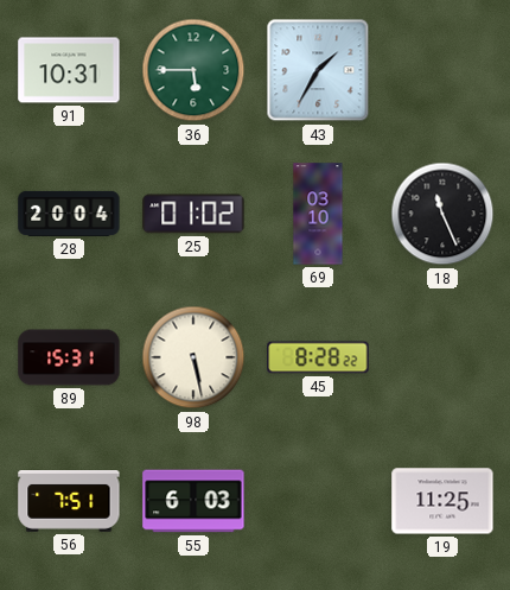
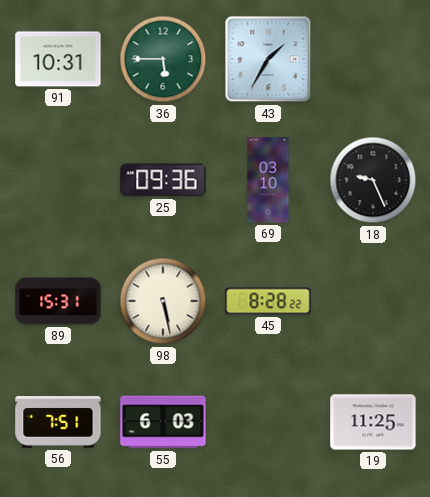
28: 20:04 -> none
25: 01:02 -> 09:36
18: 11:26 -> 9:26
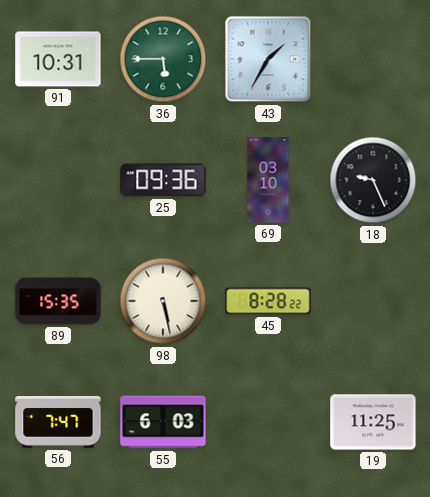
89: 15:31 -> 15:35
56: 7:51 -> 7:47
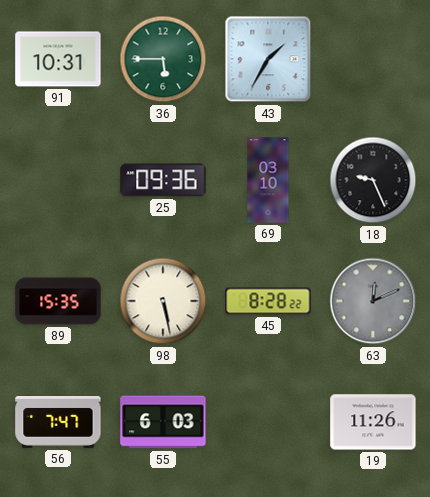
63: none -> 12:11
19: 11:25 -> 11:26
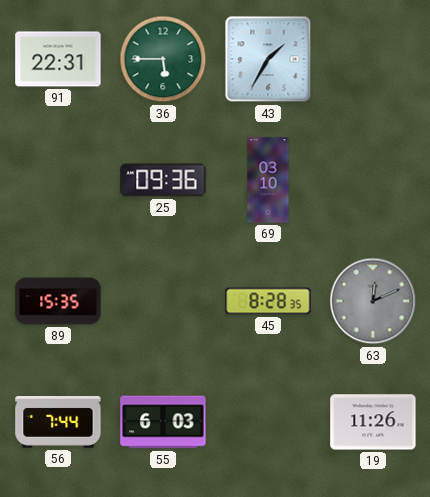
91: 10:31 -> 22:31
18: 9:26 -> none
98: 5:28 -> none
45: 8:28:22 -> 8:28:35
56: 7:47 -> 7:44
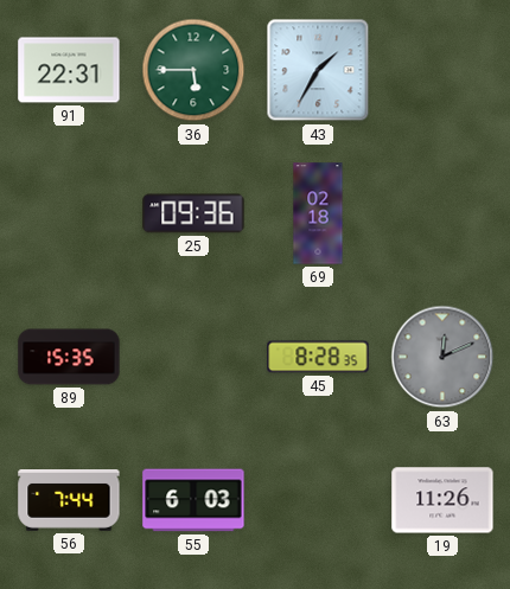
69: 03:10 -> 02:18
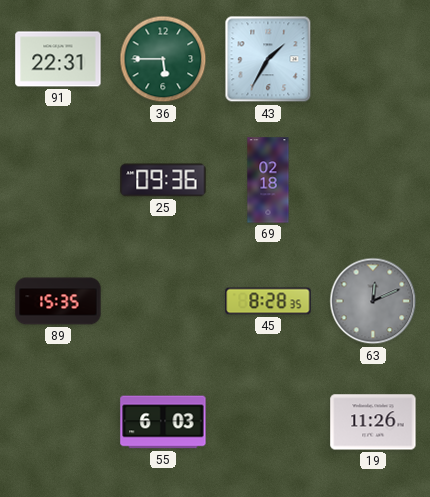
56: 7:44 -> none
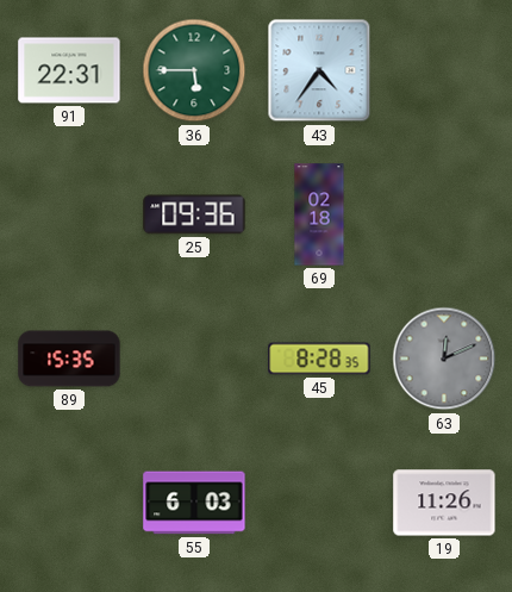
43: 1:35 -> 4:36
